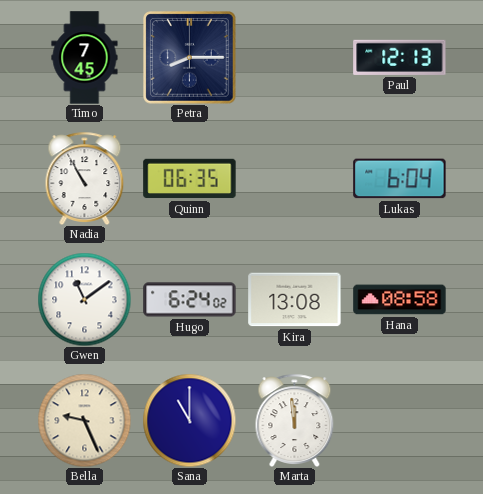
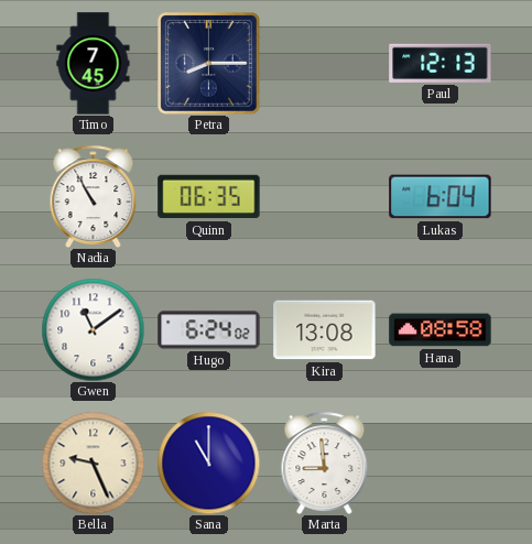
Marta: 11:59 -> 8:59
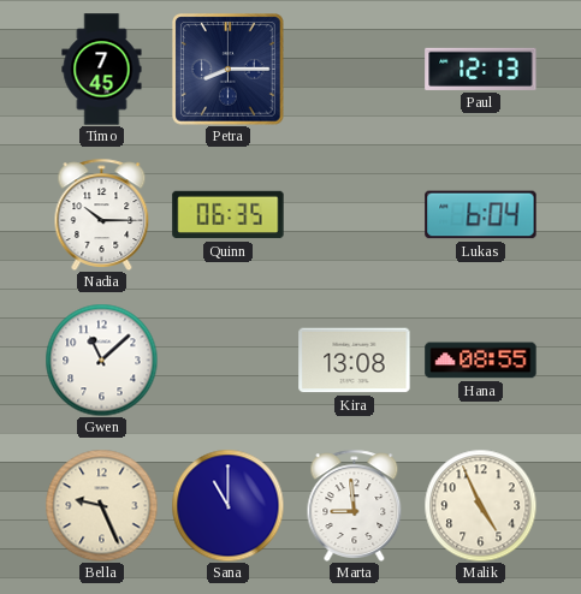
Nadia: 10:55 -> 10:15
Gwen: 11:09 -> 11:08
Hugo: 6:24 -> none
Hana: 08:58 -> 08:55
Malik: none -> 4:56
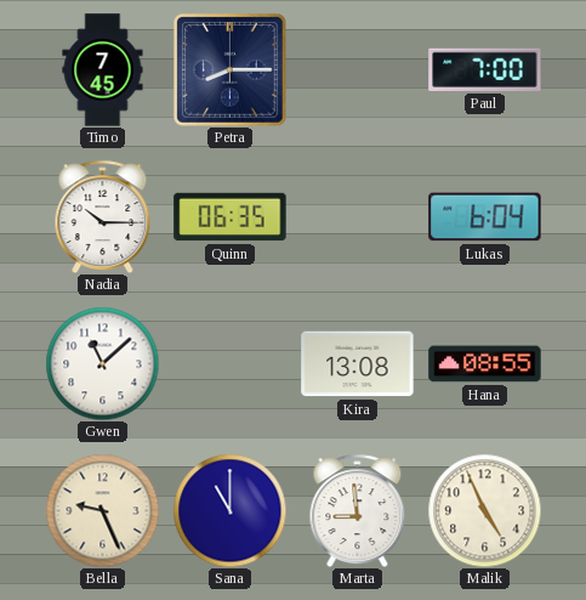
Paul: 12:13 -> 7:00
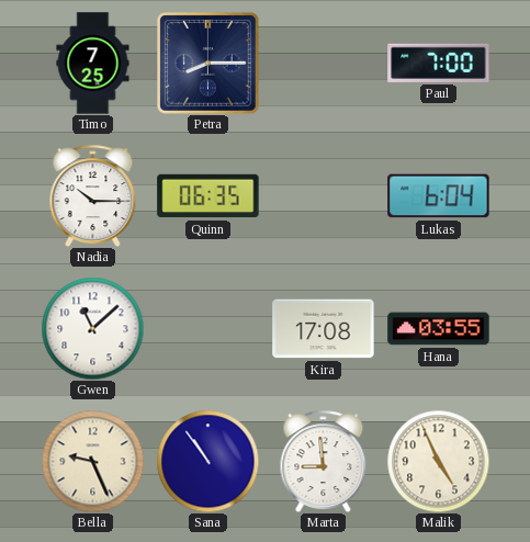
Timo: 7:45 -> 7:25
Kira: 13:08 -> 17:08
Hana: 08:55 -> 03:55
Sana: 11:00 -> 10:54
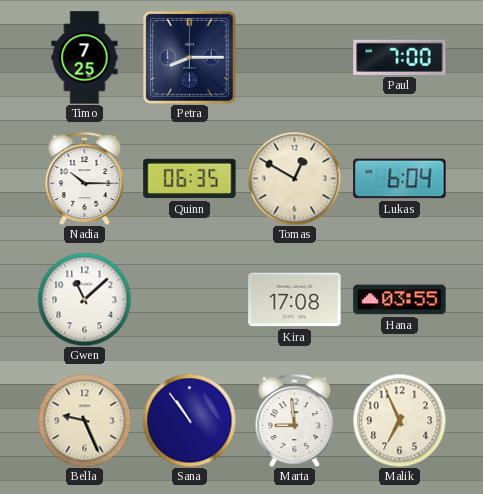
Tomas: none -> 12:50
Malik: 4:56 -> 6:56
